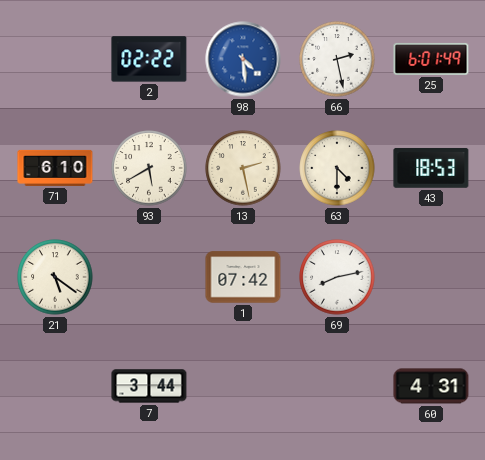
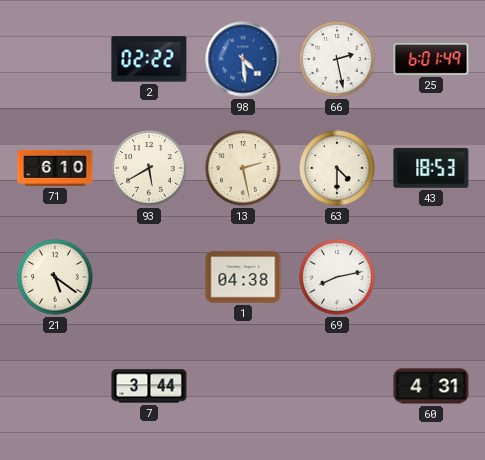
1: 07:42 -> 04:38
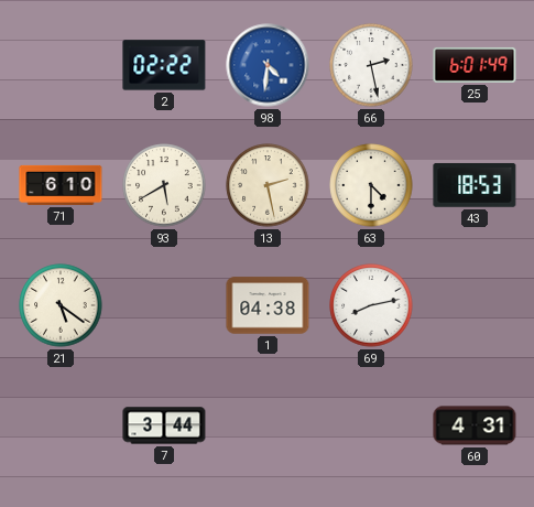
98: 4:29 -> 4:31
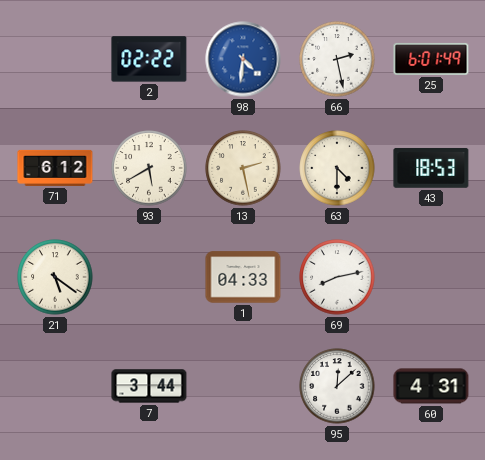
71: 6:10 -> 6:12
1: 04:38 -> 04:33
95: none -> 12:08
